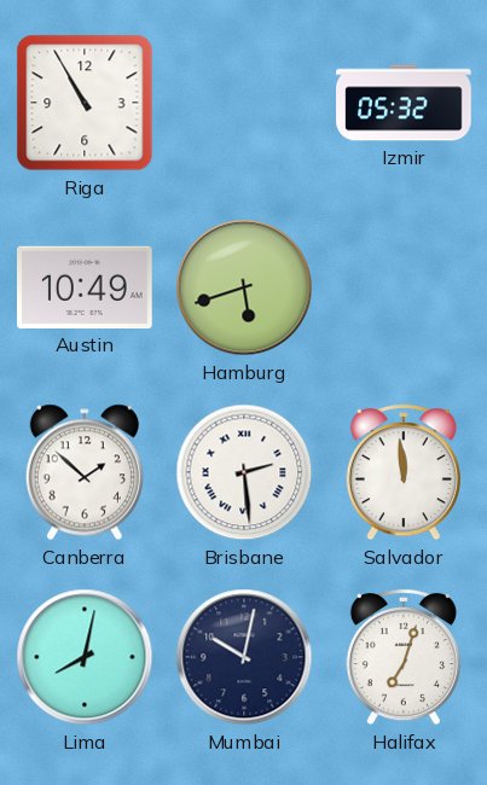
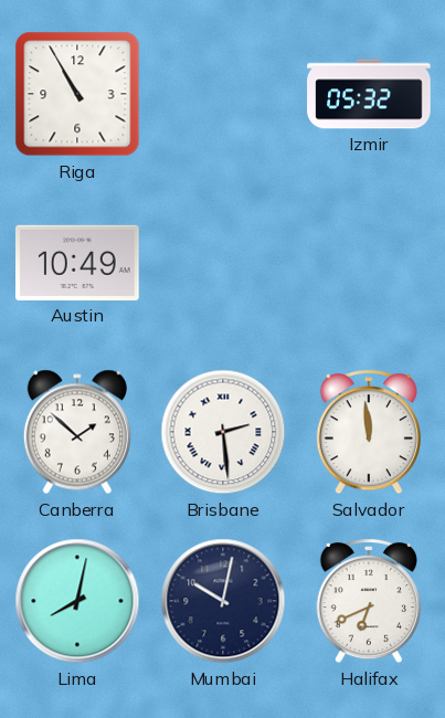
Hamburg: 5:42 -> none
Halifax: 7:03 -> 6:41
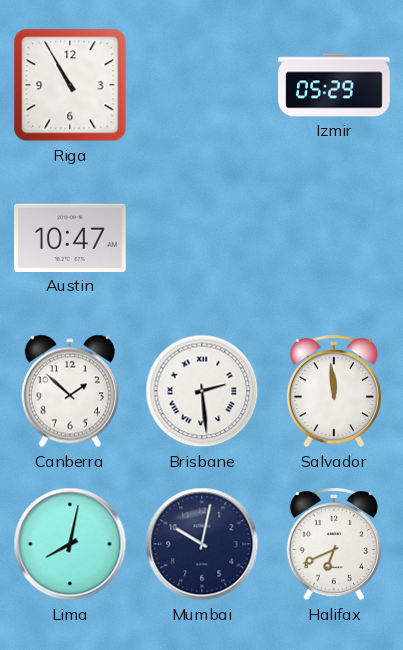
Izmir: 05:32 -> 05:29
Austin: 10:49 -> 10:47
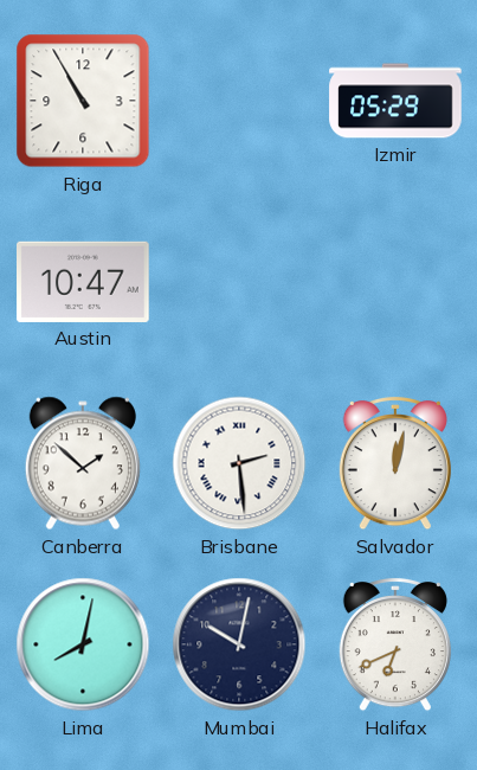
Salvador: 11:59 -> 12:02
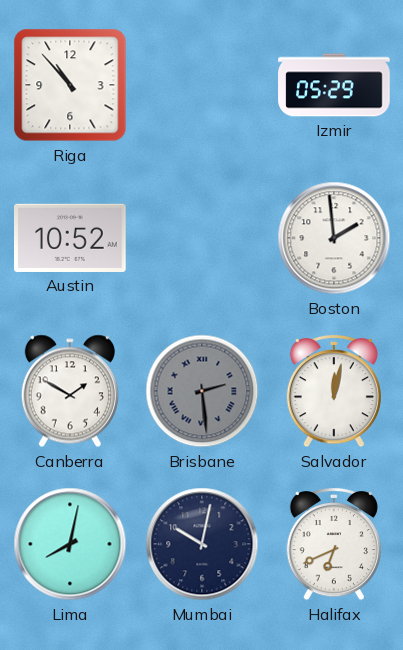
Riga: 10:55 -> 10:53
Austin: 10:47 -> 10:52
Boston: none -> 1:59
Canberra: 1:52 -> 1:50
Brisbane dial: white -> grey
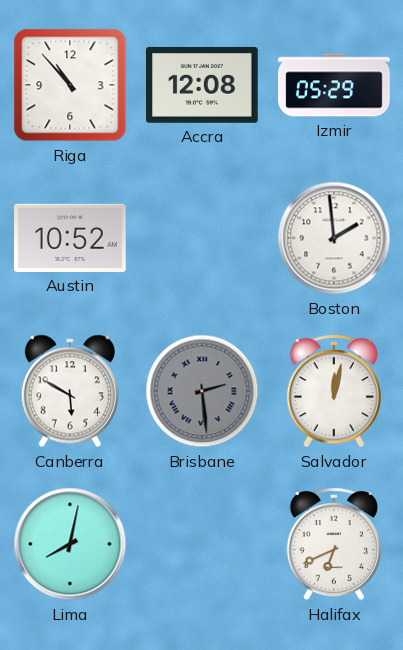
Accra: none -> 12:08
Canberra: 1:50 -> 5:50
Mumbai: 10:02 -> none
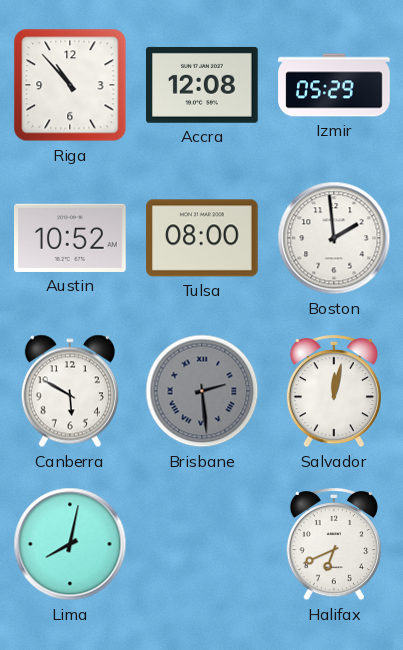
Tulsa: none -> 08:00
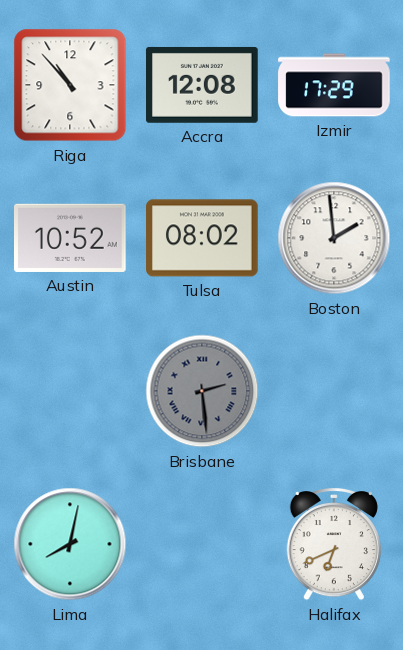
Izmir: 05:29 -> 17:29
Tulsa: 08:00 -> 08:02
Canberra: 5:50 -> none
Salvador: 12:02 -> none
